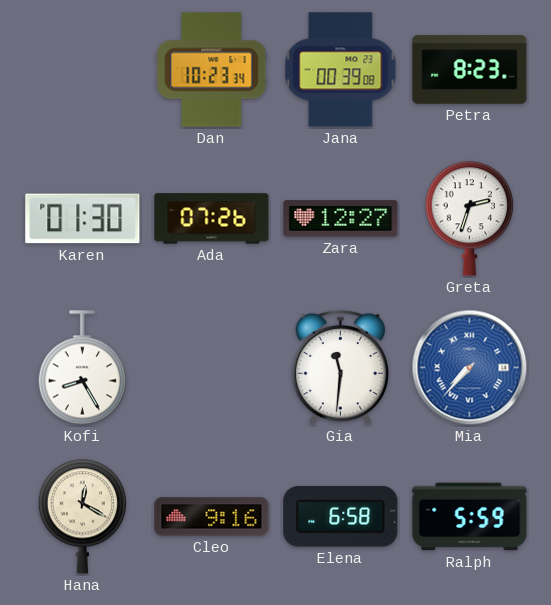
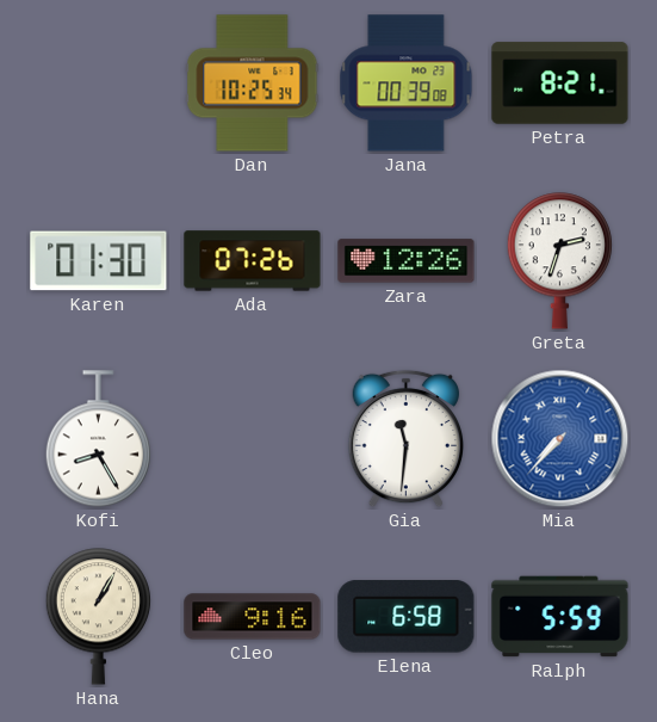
Dan: 10:23 -> 10:25
Petra: 8:23 -> 8:21
Zara: 12:27 -> 12:26
Hana: 12:20 -> 1:05
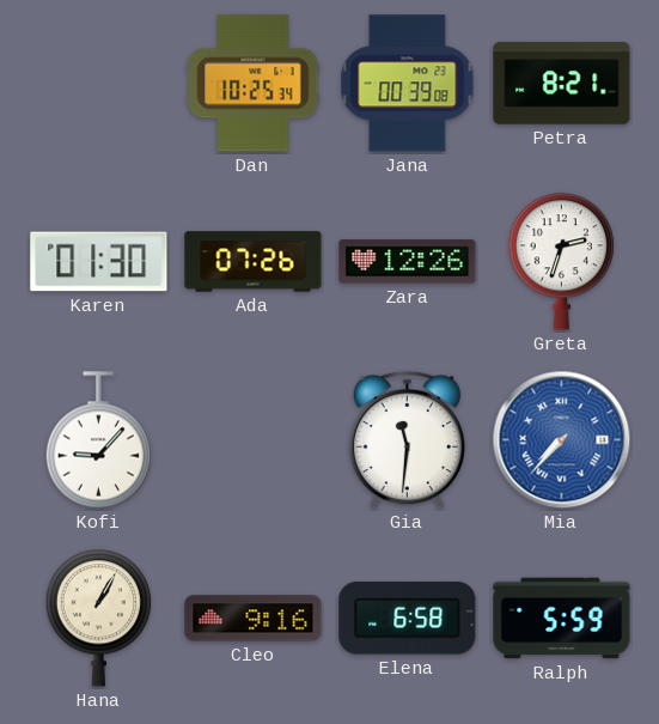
Kofi: 8:25 -> 9:07
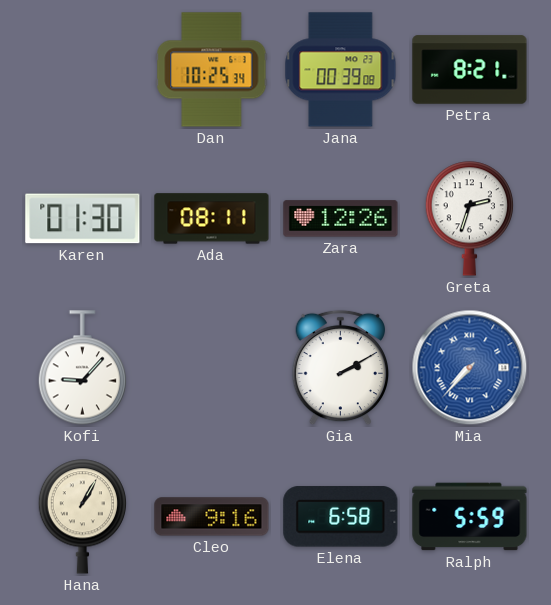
Ada: 07:26 -> 08:11
Gia: 11:31 -> 2:10
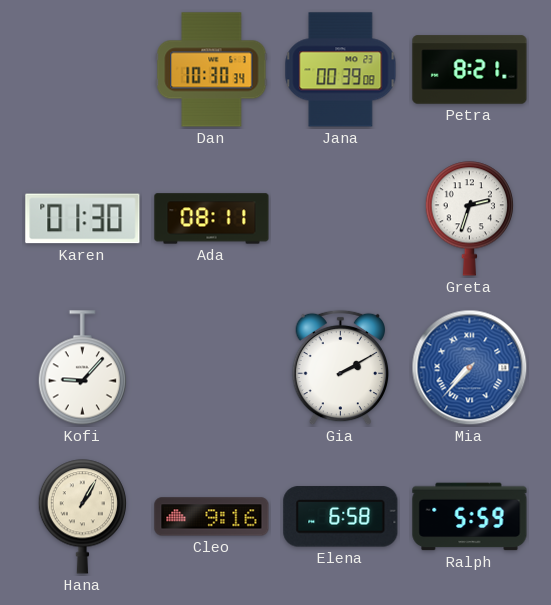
Dan: 10:25 -> 10:30
Zara: 12:26 -> none
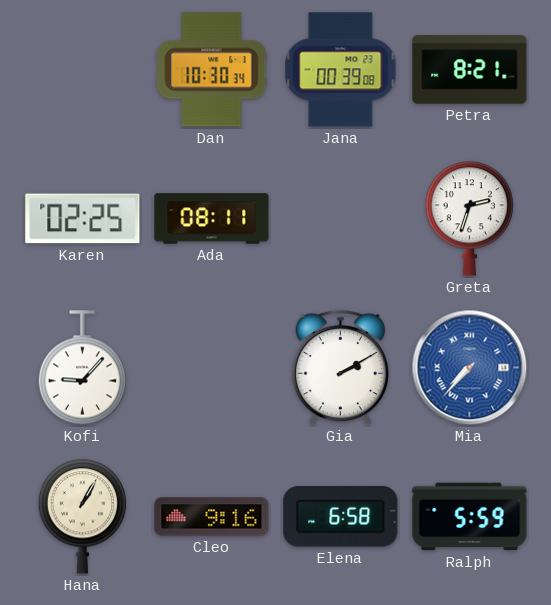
Karen: 01:30 -> 02:25
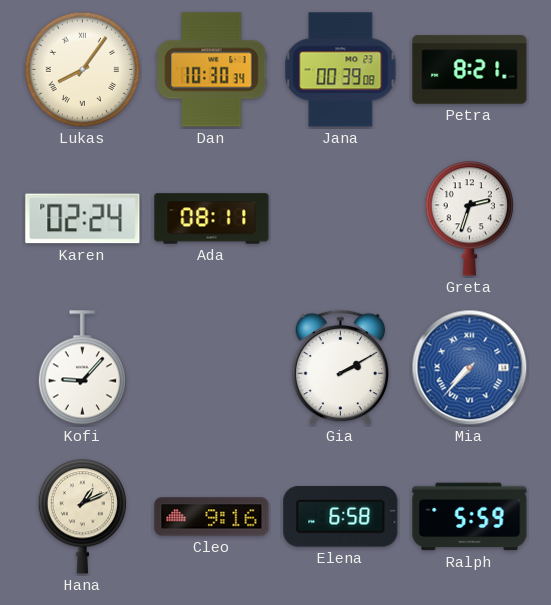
Lukas: none -> 8:06
Karen: 02:25 -> 02:24
Hana: 1:05 -> 1:11
